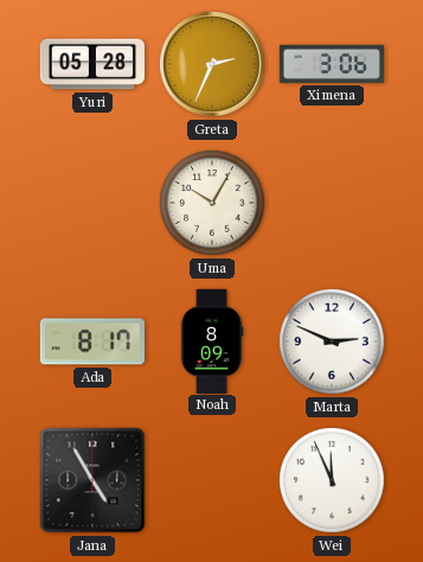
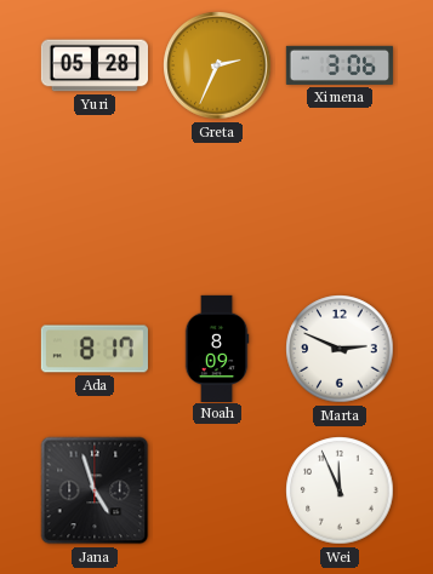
Uma: 10:05 -> none
Jana: 4:55 -> 4:57
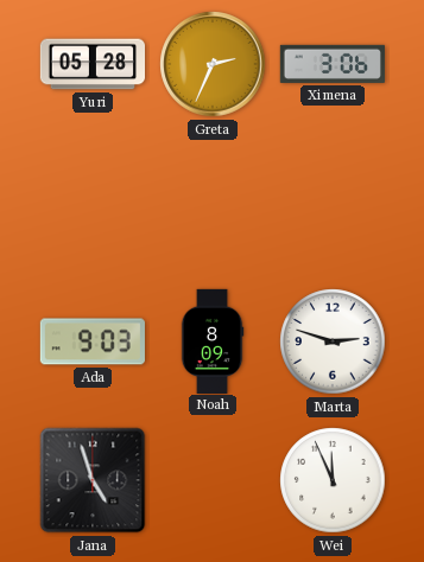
Ada: 8:17 -> 9:03
Marta: 2:49 -> 2:48
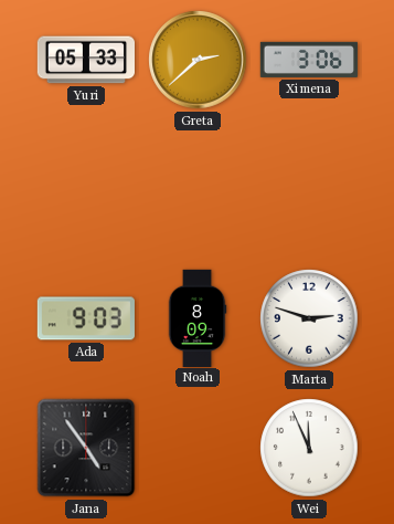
Yuri: 05:28 -> 05:33
Greta: 2:34 -> 2:38
Jana: 4:57 -> 4:54
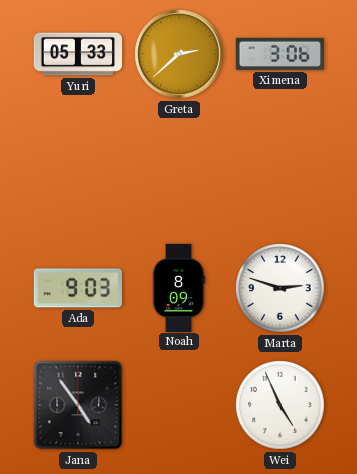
Wei: 11:56 -> 4:56
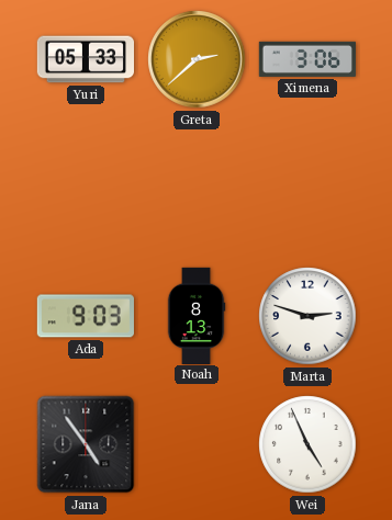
Noah: 8:09 -> 8:13
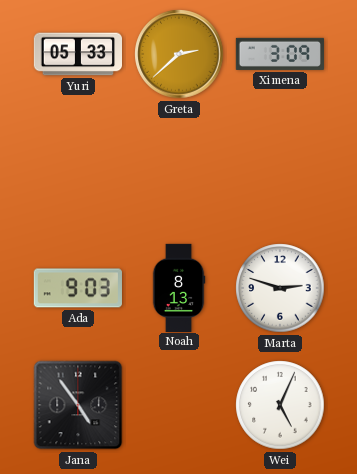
Ximena: 3:06 -> 3:09
Wei: 4:56 -> 5:04
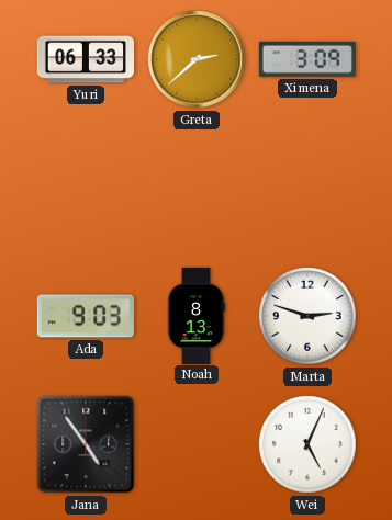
Yuri: 05:33 -> 06:33
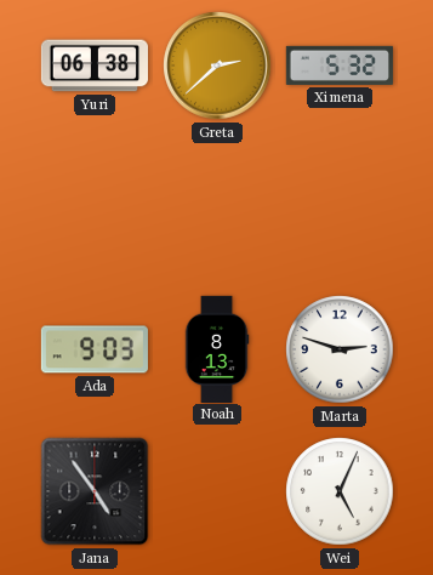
Yuri: 06:33 -> 06:38
Ximena: 3:09 -> 5:32
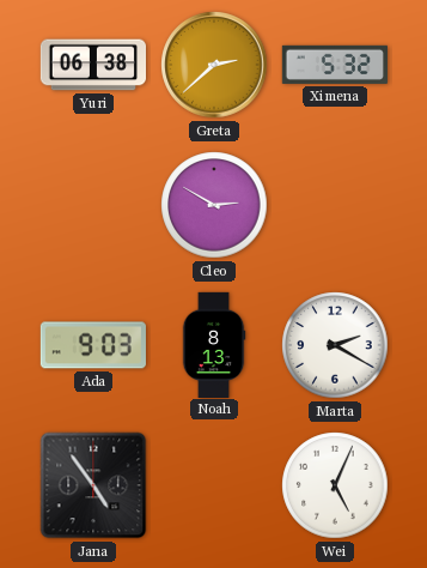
Cleo: none -> 2:50
Marta: 2:48 -> 2:20
